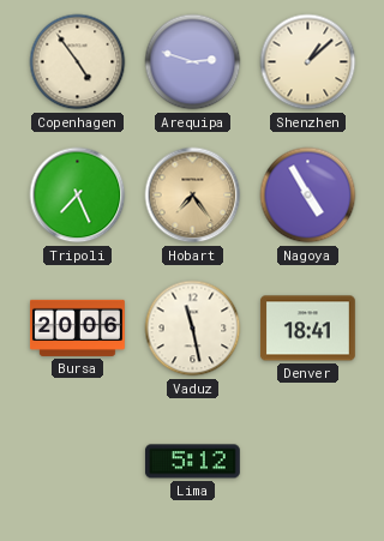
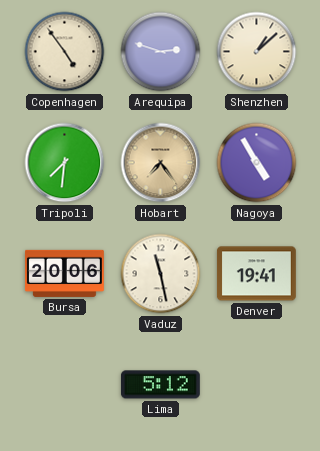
Tripoli: 7:26 -> 7:31
Denver: 18:41 -> 19:41
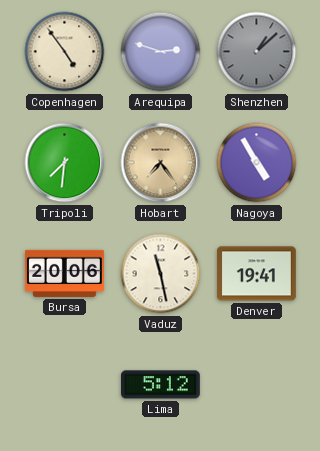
Shenzhen dial: cream -> grey
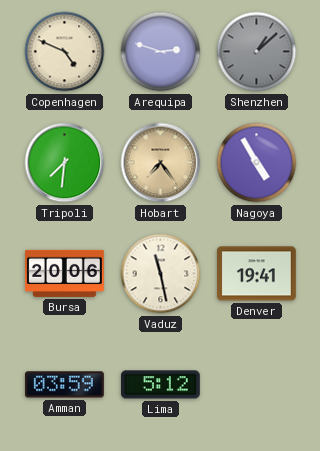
Copenhagen: 4:54 -> 4:49
Amman: none -> 03:59
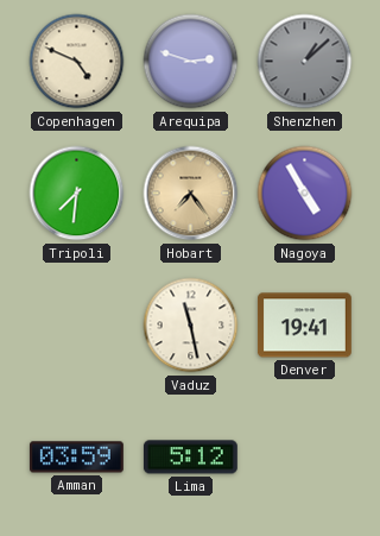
Bursa: 20:06 -> none
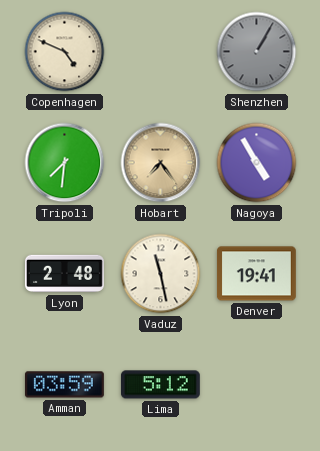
Arequipa: 2:48 -> none
Shenzhen: 1:08 -> 1:05
Lyon: none -> 2:48
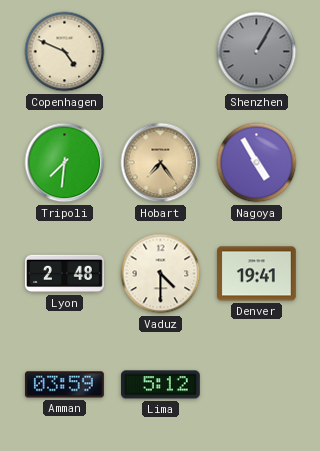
Vaduz: 11:28 -> 4:30
